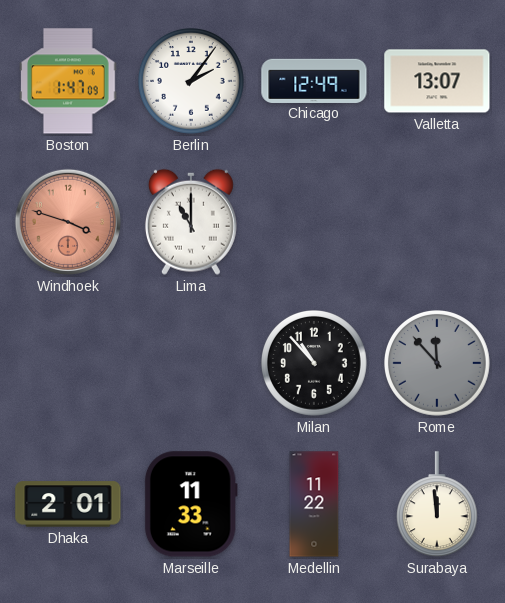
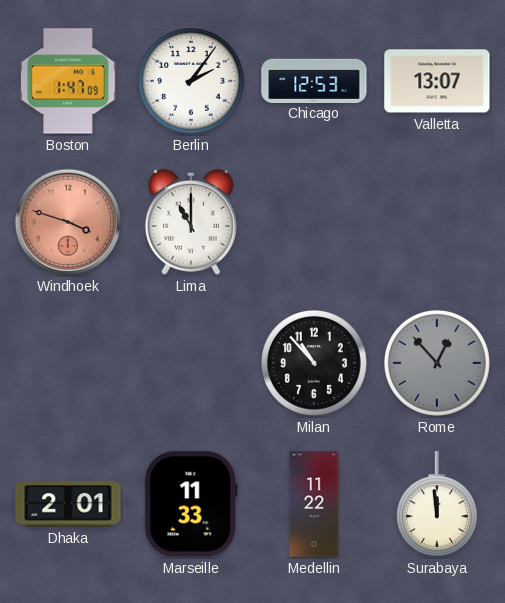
Chicago: 12:49 -> 12:53
Rome: 11:53 -> 12:53
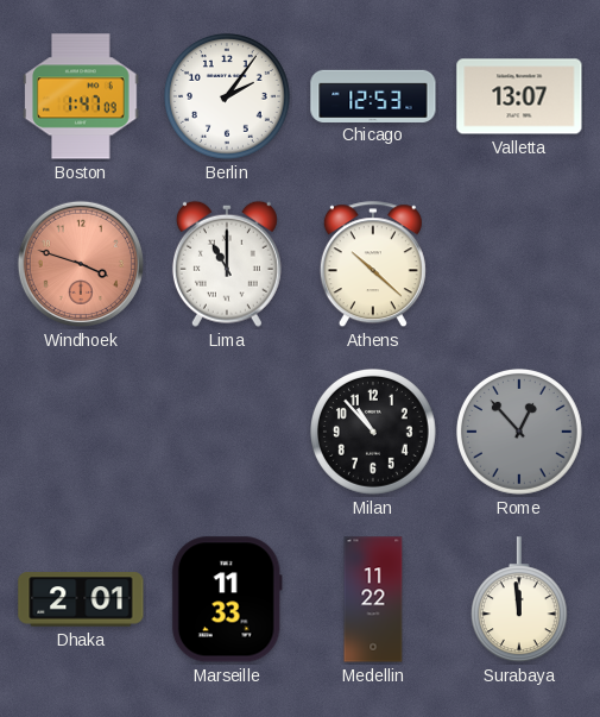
Athens: none -> 10:22
